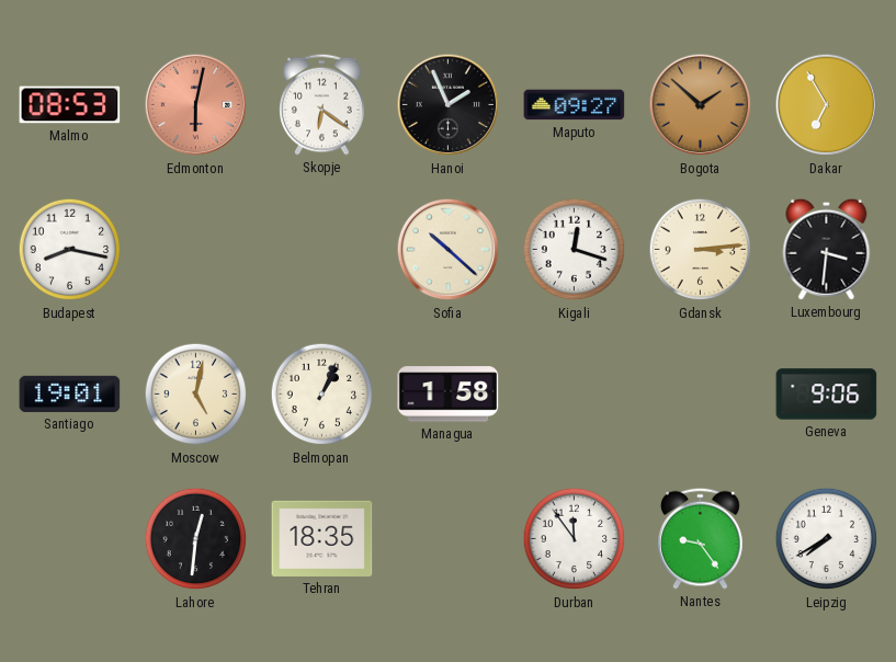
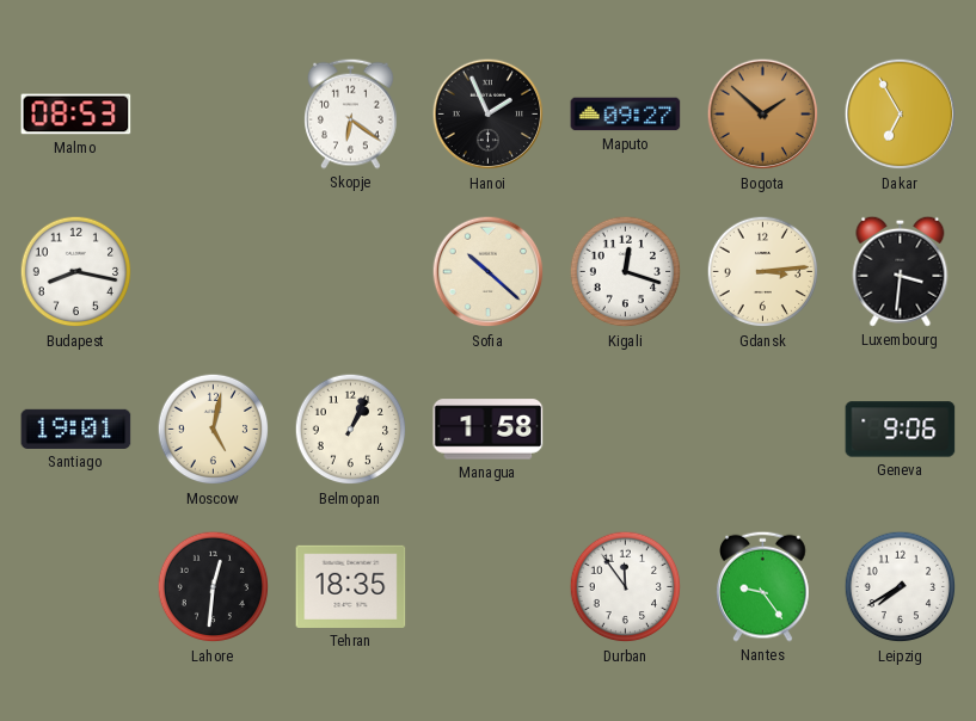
Edmonton: 6:02 -> none
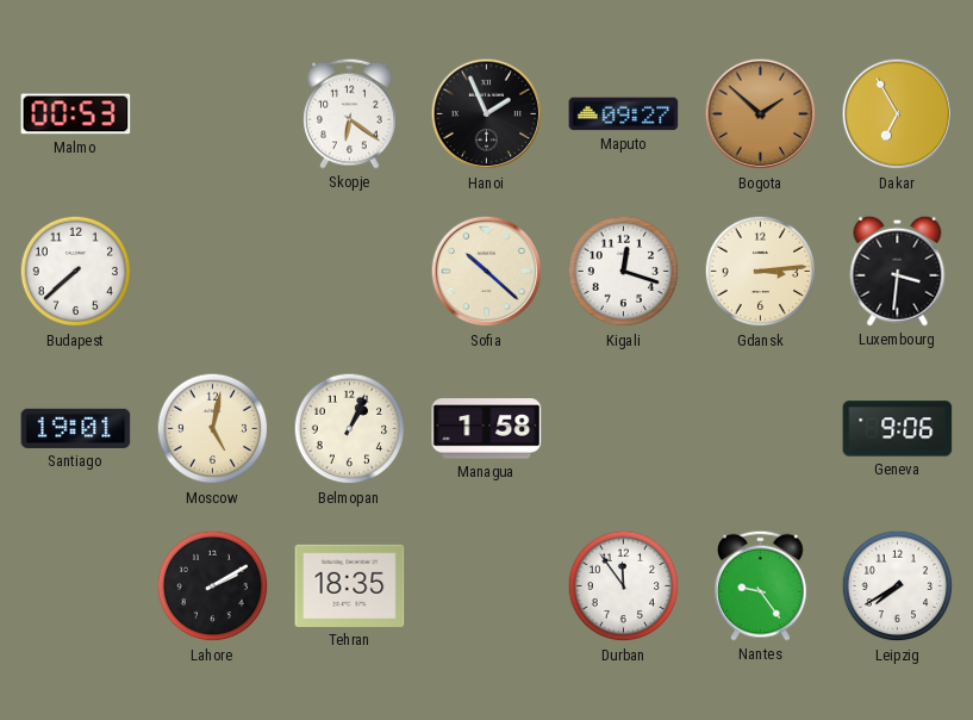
Malmo: 08:53 -> 00:53
Budapest: 8:17 -> 7:38
Lahore: 12:31 -> 2:10
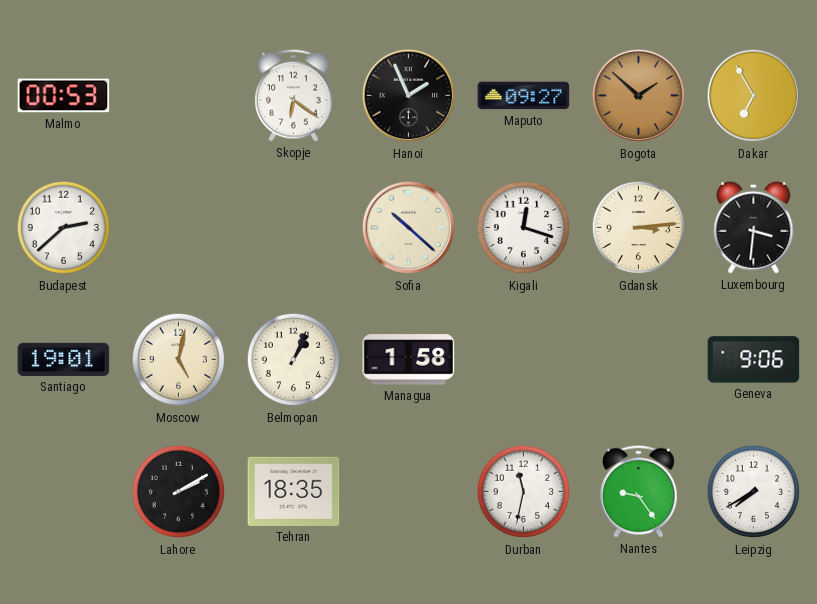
Budapest: 7:38 -> 2:38
Durban: 11:54 -> 11:32
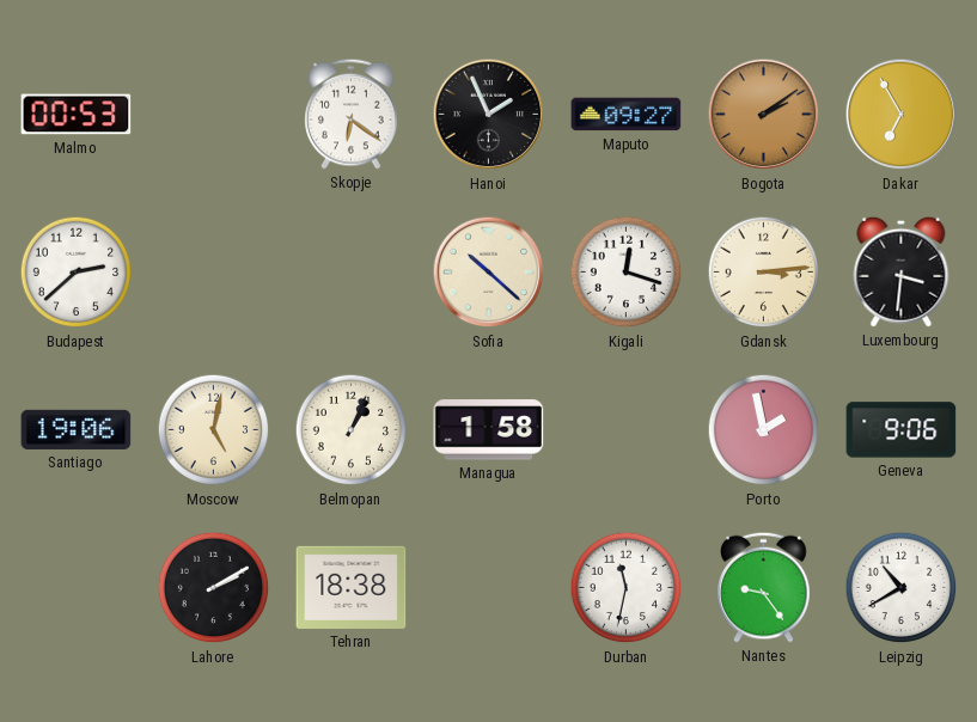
Bogota: 1:52 -> 2:09
Santiago: 19:01 -> 19:06
Porto: none -> 1:58
Tehran: 18:35 -> 18:38
Leipzig: 7:40 -> 10:40
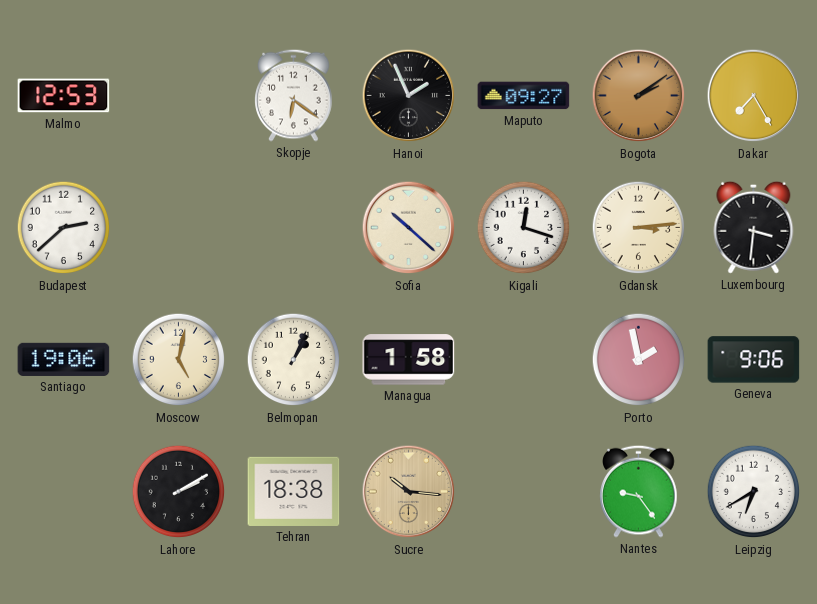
Malmo: 00:53 -> 12:53
Dakar: 6:55 -> 7:25
Sucre: none -> 10:16
Durban: 11:32 -> none
Leipzig: 10:40 -> 6:40
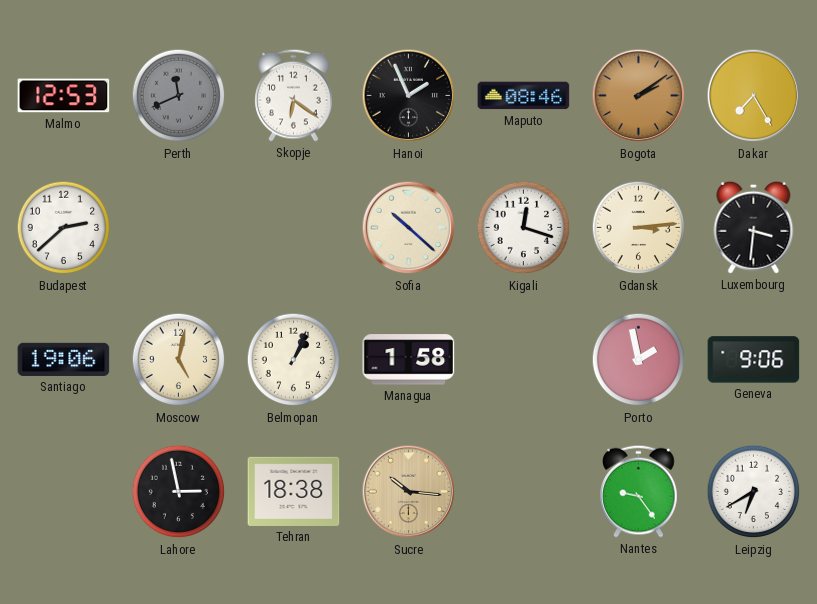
Perth: none -> 11:41
Maputo: 09:27 -> 08:46
Lahore: 2:10 -> 2:58
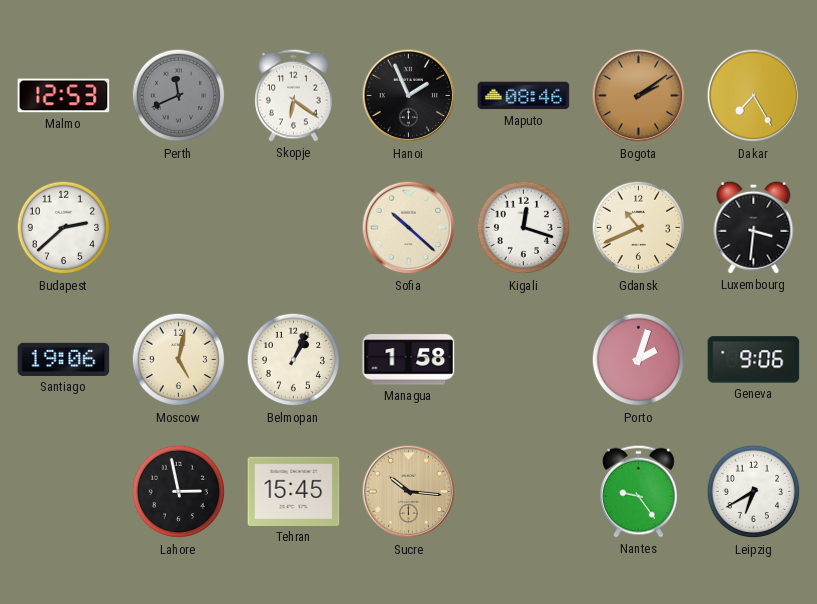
Gdansk: 3:14 -> 10:41
Porto: 1:58 -> 2:03
Tehran: 18:38 -> 15:45
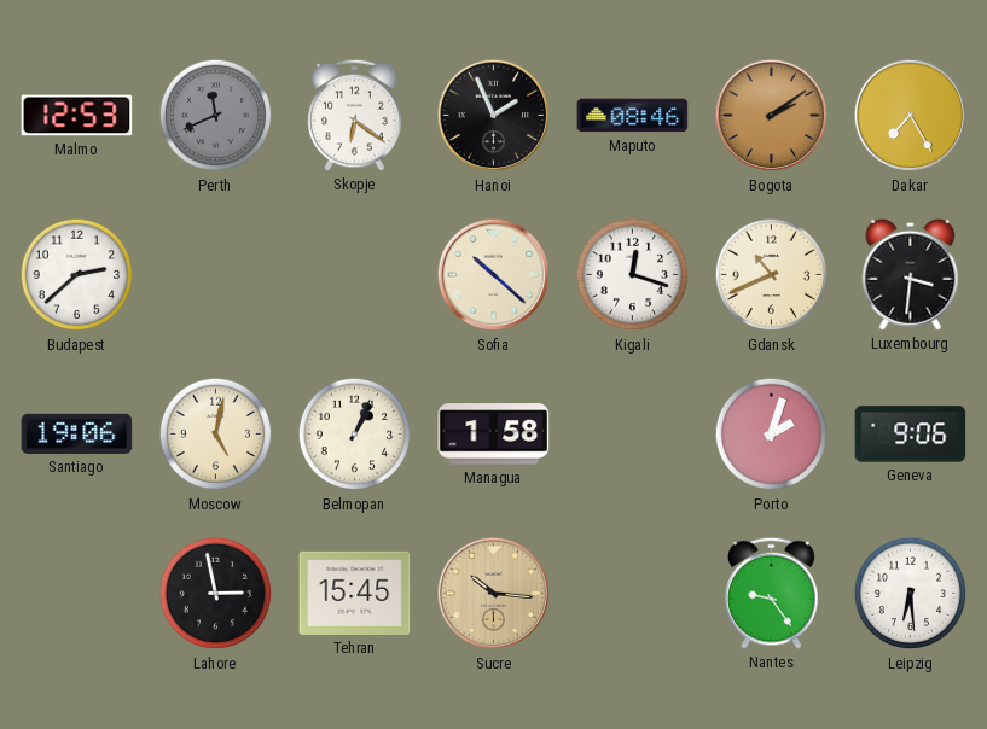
Leipzig: 6:40 -> 6:29
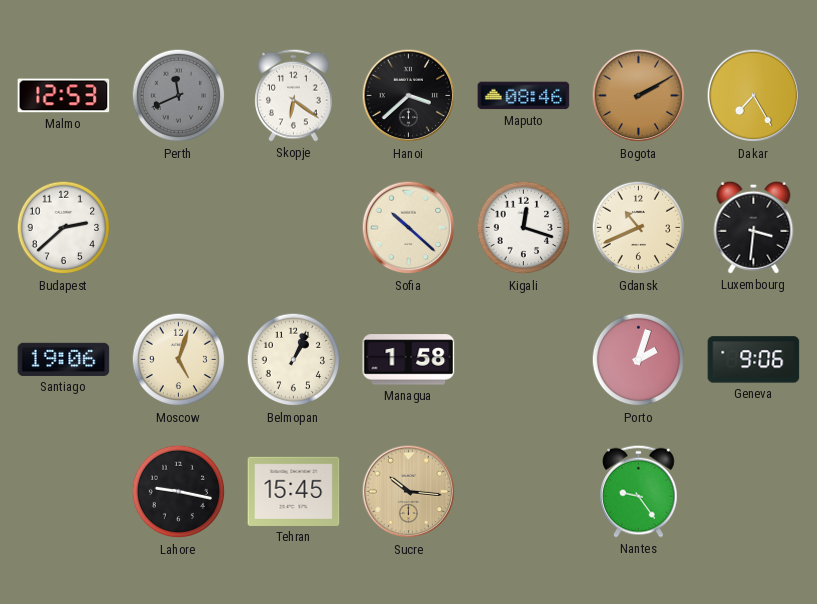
Hanoi: 1:56 -> 3:38
Bogota: 2:09 -> 2:10
Moscow: 5:02 -> 5:03
Lahore: 2:58 -> 9:17
Leipzig: 6:29 -> none
